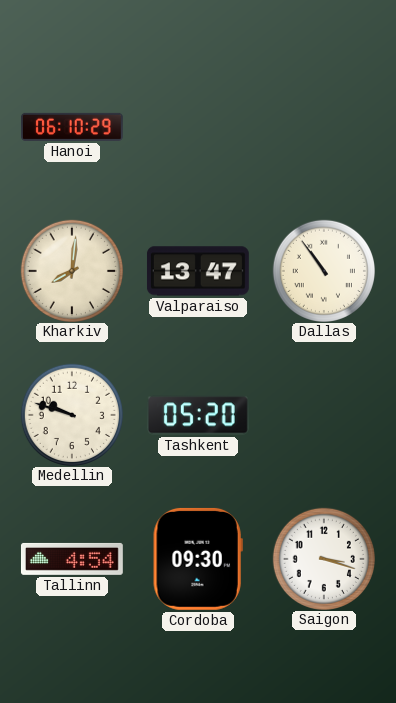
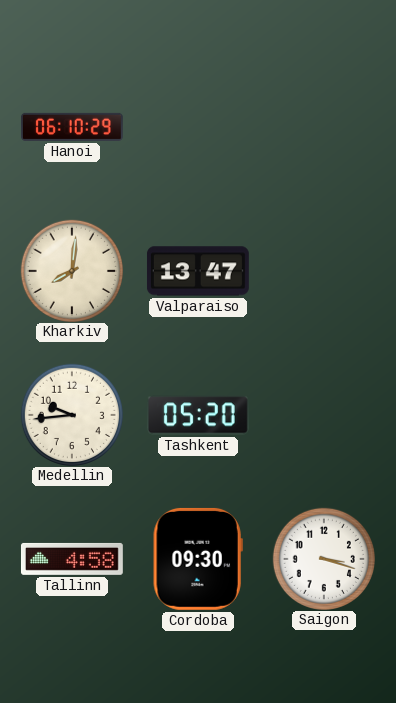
Dallas: 10:54 -> none
Medellin: 9:48 -> 9:44
Tallinn: 4:54 -> 4:58
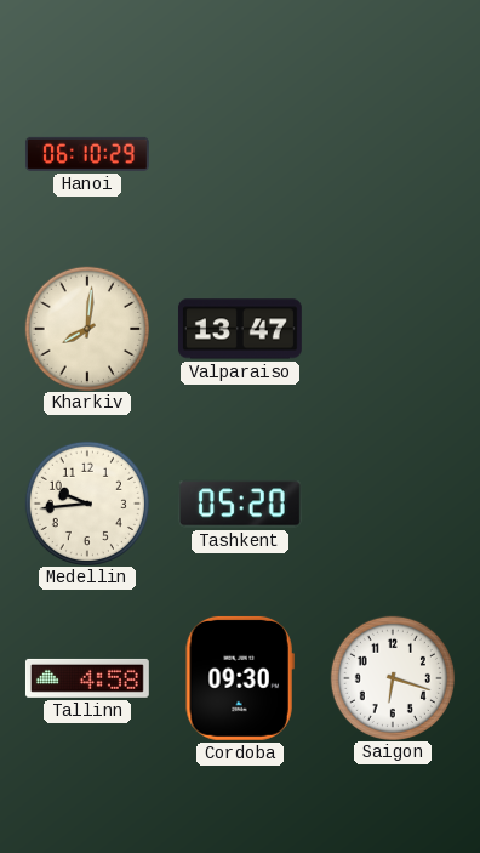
Saigon: 3:18 -> 6:18
